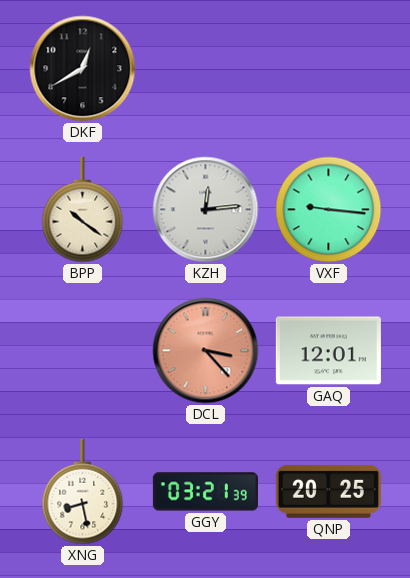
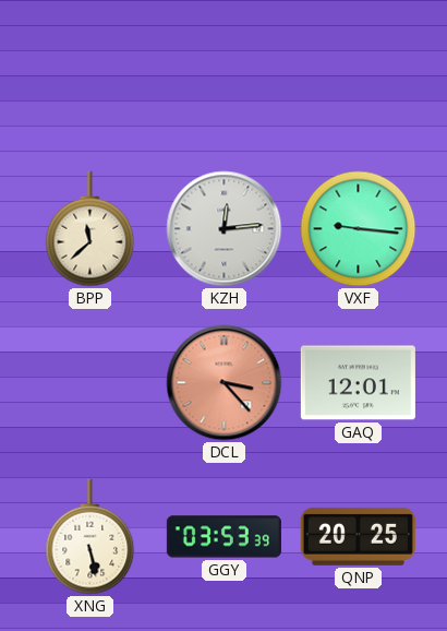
DKF: 12:40 -> none
BPP: 10:21 -> 11:38
XNG: 8:28 -> 5:28
GGY: 03:21 -> 03:53
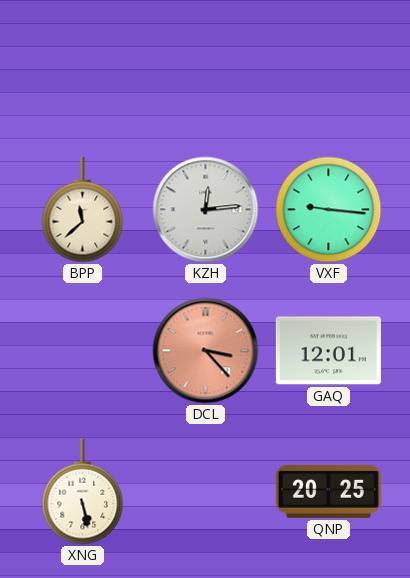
GGY: 03:53 -> none
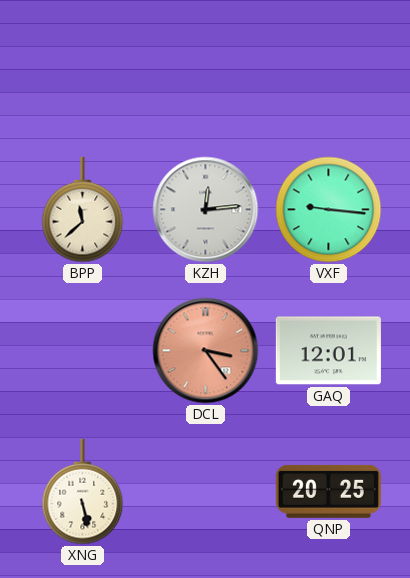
DCL: 3:23 -> 3:24
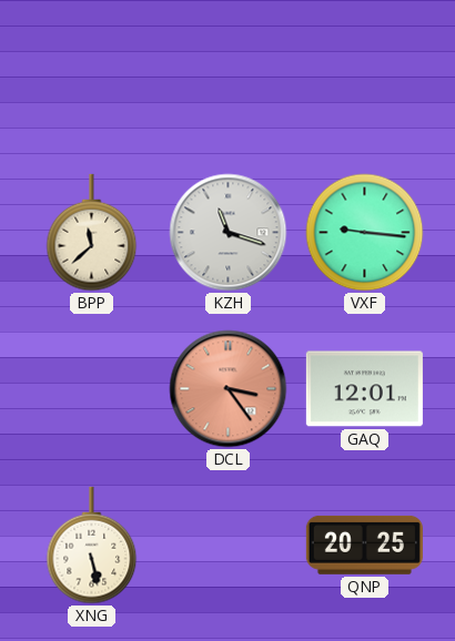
KZH: 12:14 -> 11:18
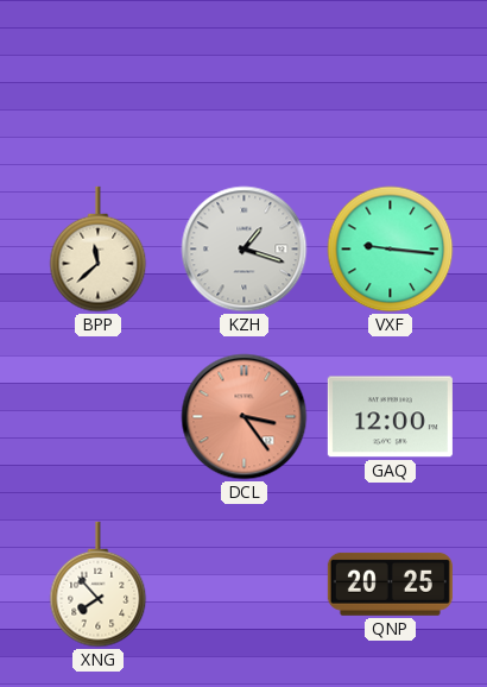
KZH: 11:18 -> 1:18
GAQ: 12:01 -> 12:00
XNG: 5:28 -> 7:53
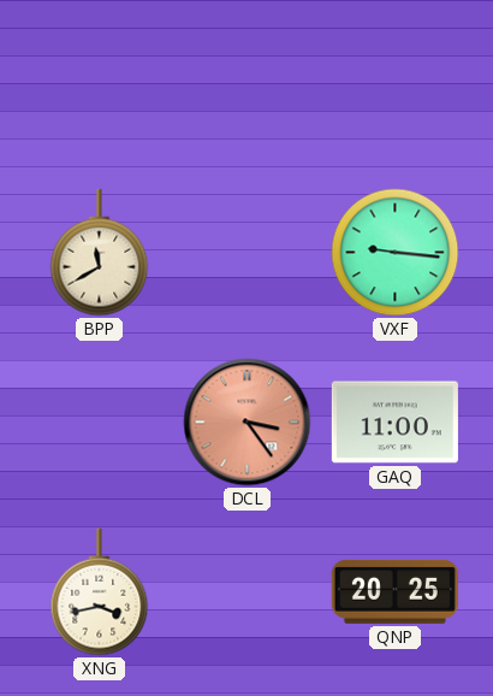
BPP: 11:38 -> 11:40
KZH: 1:18 -> none
GAQ: 12:00 -> 11:00
XNG: 7:53 -> 3:43
